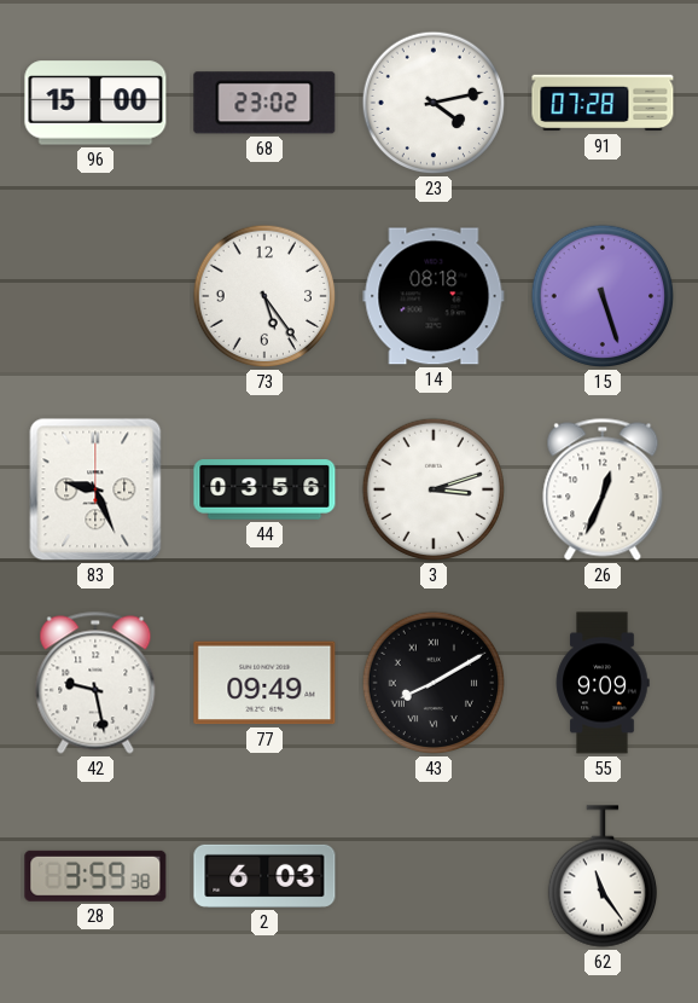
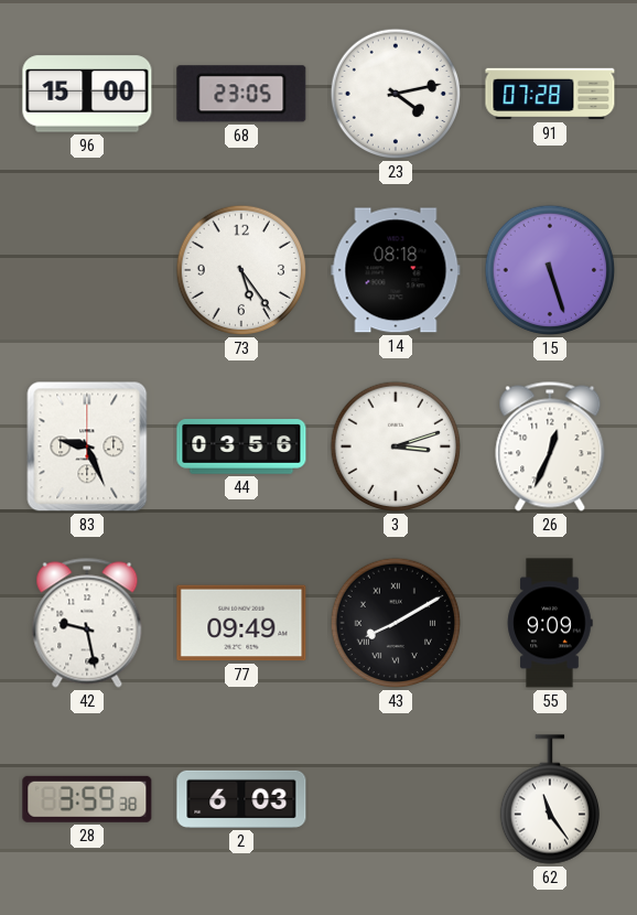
68: 23:02 -> 23:05
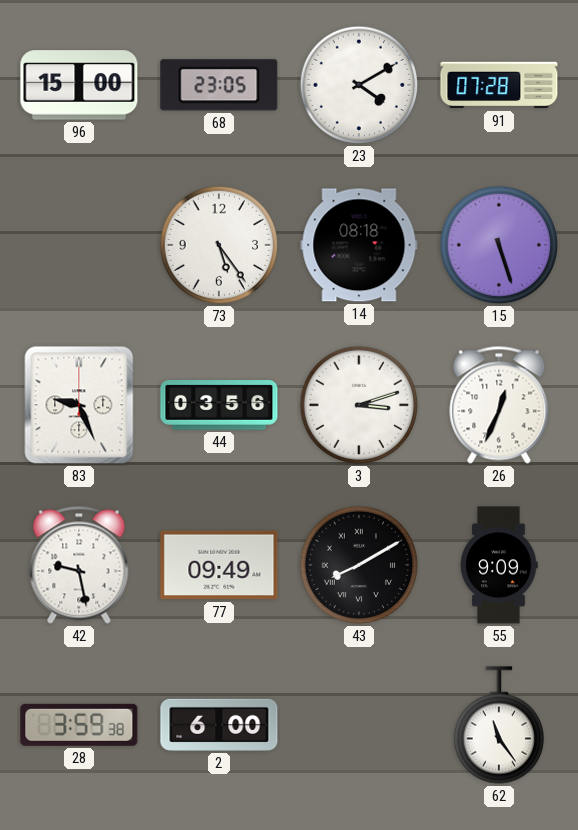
23: 4:13 -> 4:10
2: 6:03 -> 6:00
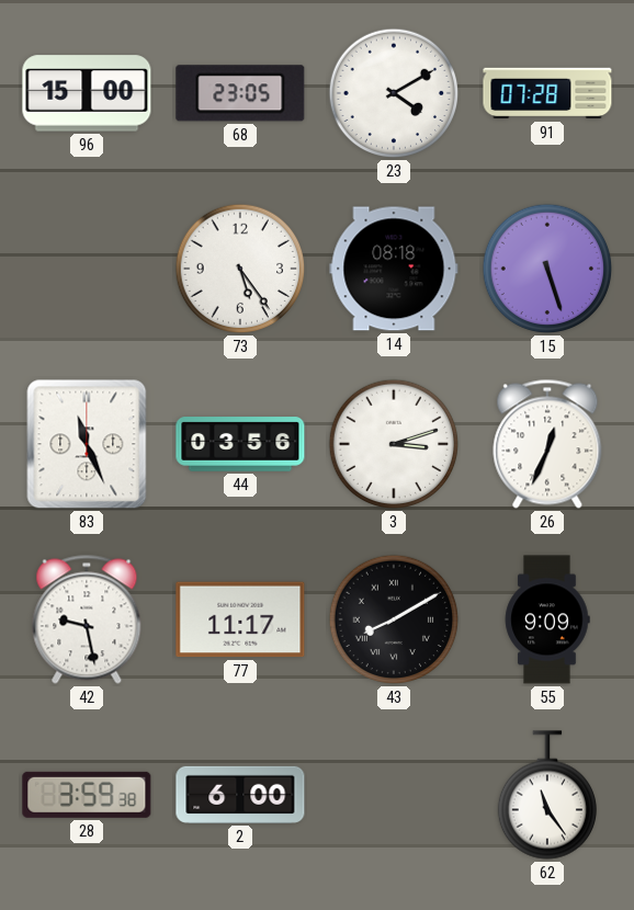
83: 9:26 -> 11:26
77: 09:49 -> 11:17
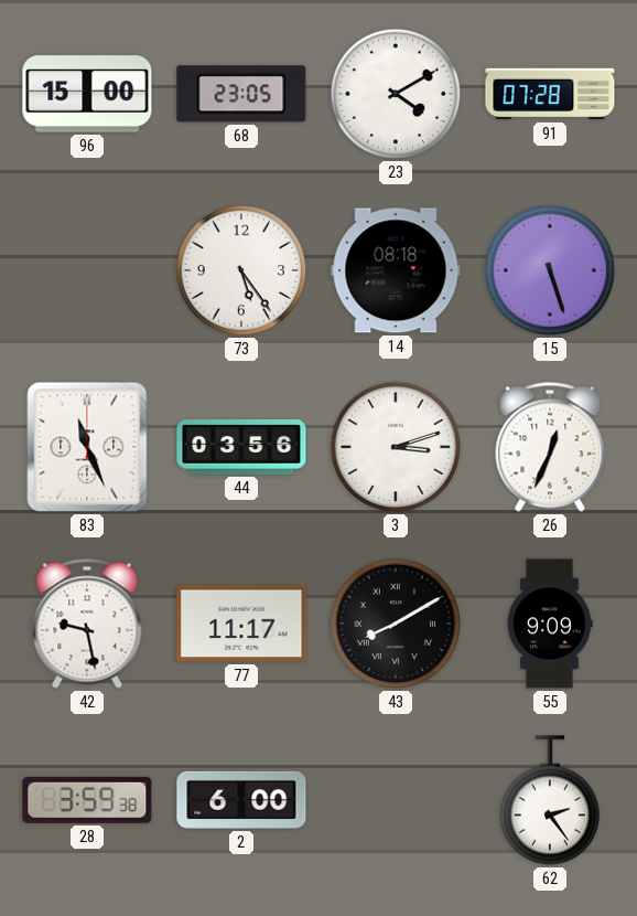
62: 11:24 -> 2:24
